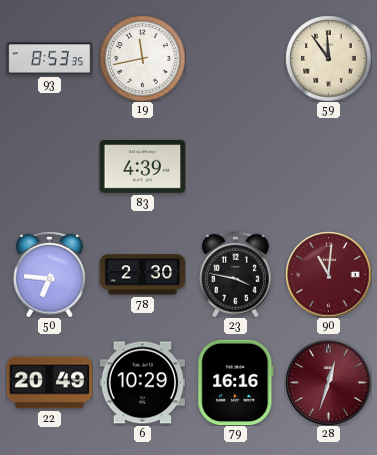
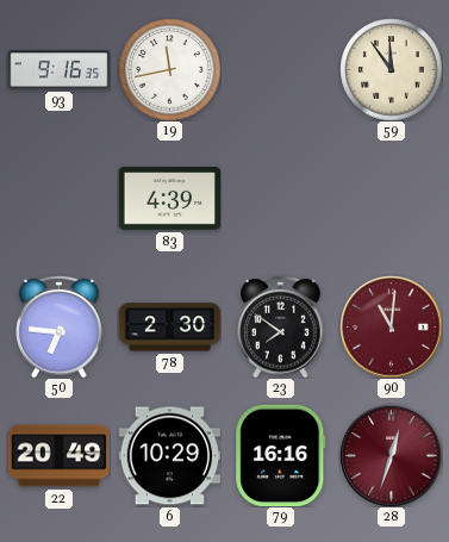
93: 8:53 -> 9:16
23: 3:47 -> 7:51
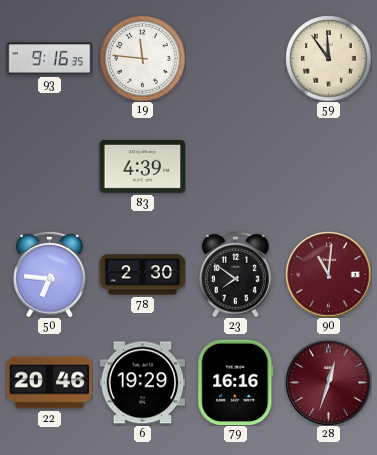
19: 11:43 -> 11:46
22: 20:49 -> 20:46
6: 10:29 -> 19:29
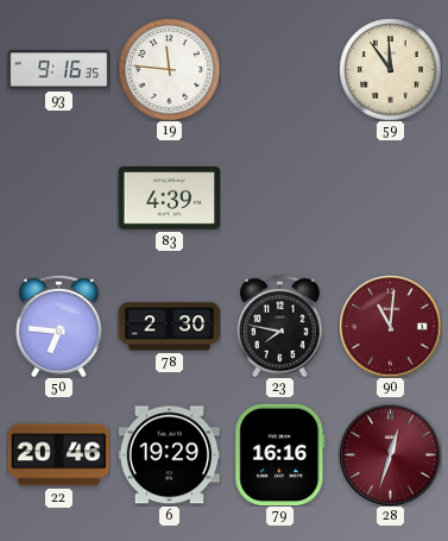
23: 7:51 -> 7:47
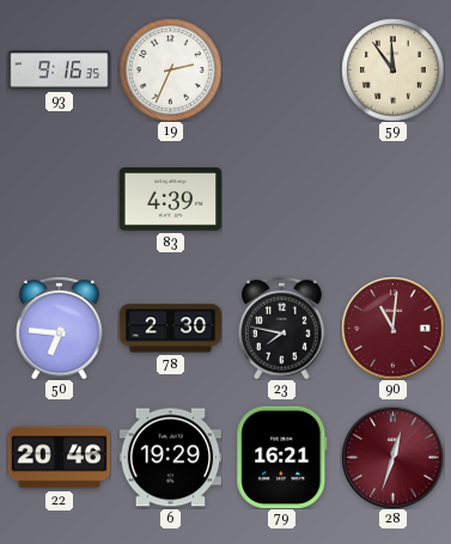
19: 11:46 -> 2:34
79: 16:16 -> 16:21
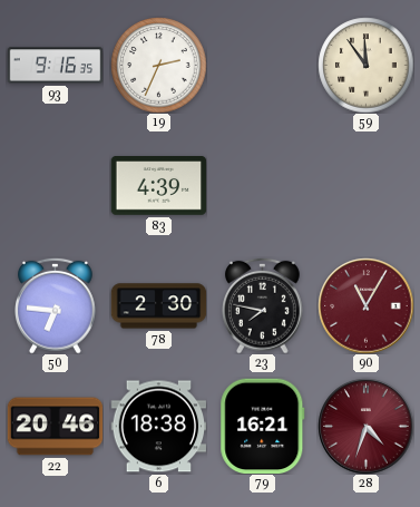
90: 11:01 -> 11:05
6: 19:29 -> 18:38
28: 12:33 -> 4:33
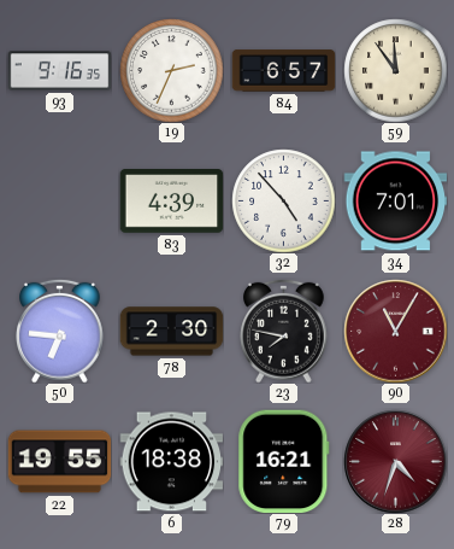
84: none -> 6:57
32: none -> 4:53
34: none -> 7:01
22: 20:46 -> 19:55
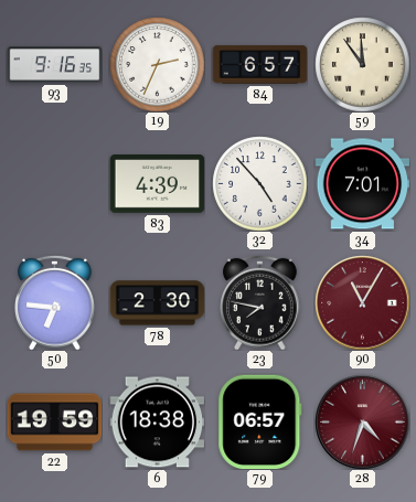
22: 19:55 -> 19:59
79: 16:21 -> 06:57
